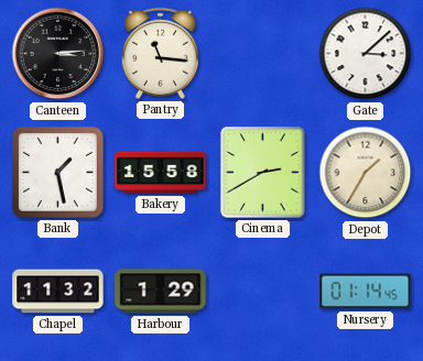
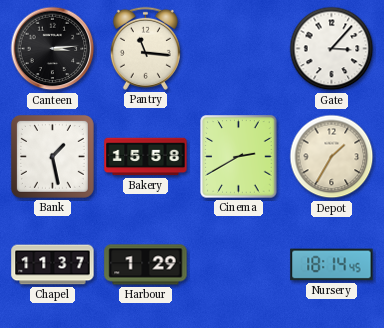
Gate: 3:08 -> 3:07
Chapel: 11:32 -> 11:37
Nursery: 01:14 -> 18:14
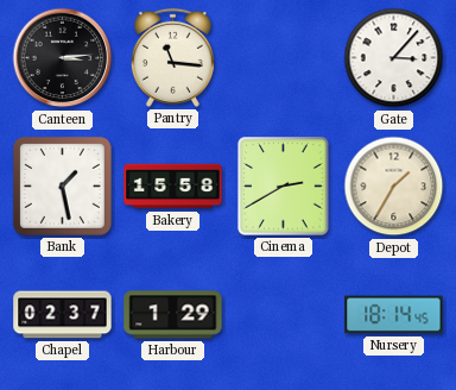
Chapel: 11:37 -> 02:37
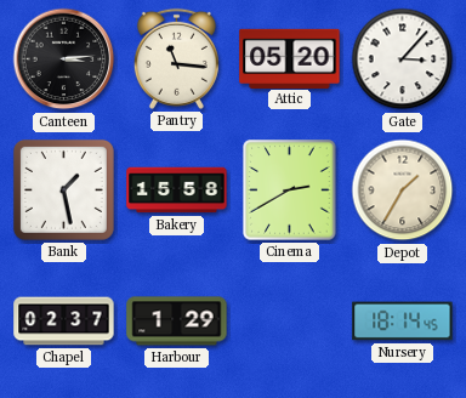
Attic: none -> 05:20
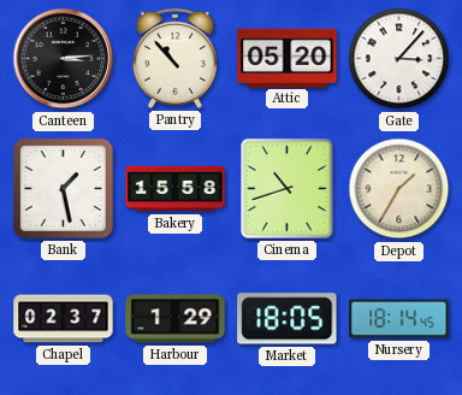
Pantry: 11:16 -> 10:53
Cinema: 2:40 -> 10:42
Market: none -> 18:05
